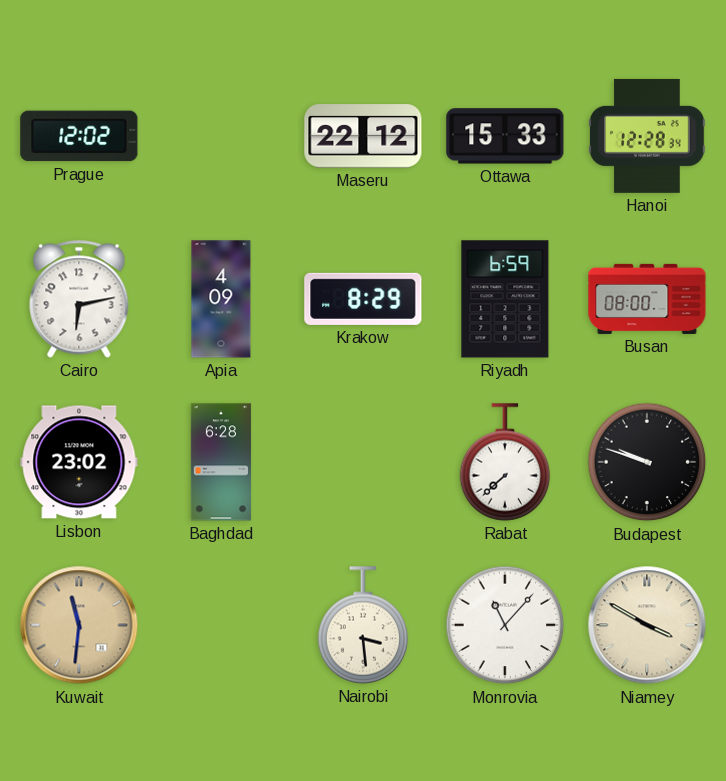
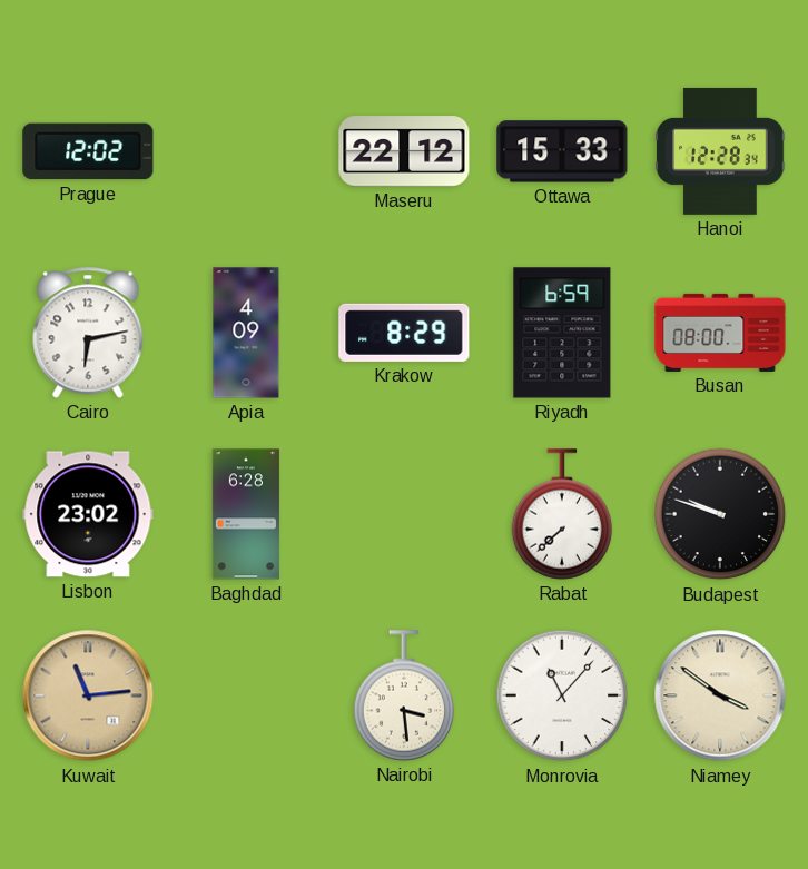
Kuwait: 11:31 -> 11:14
Niamey: 3:50 -> 3:51
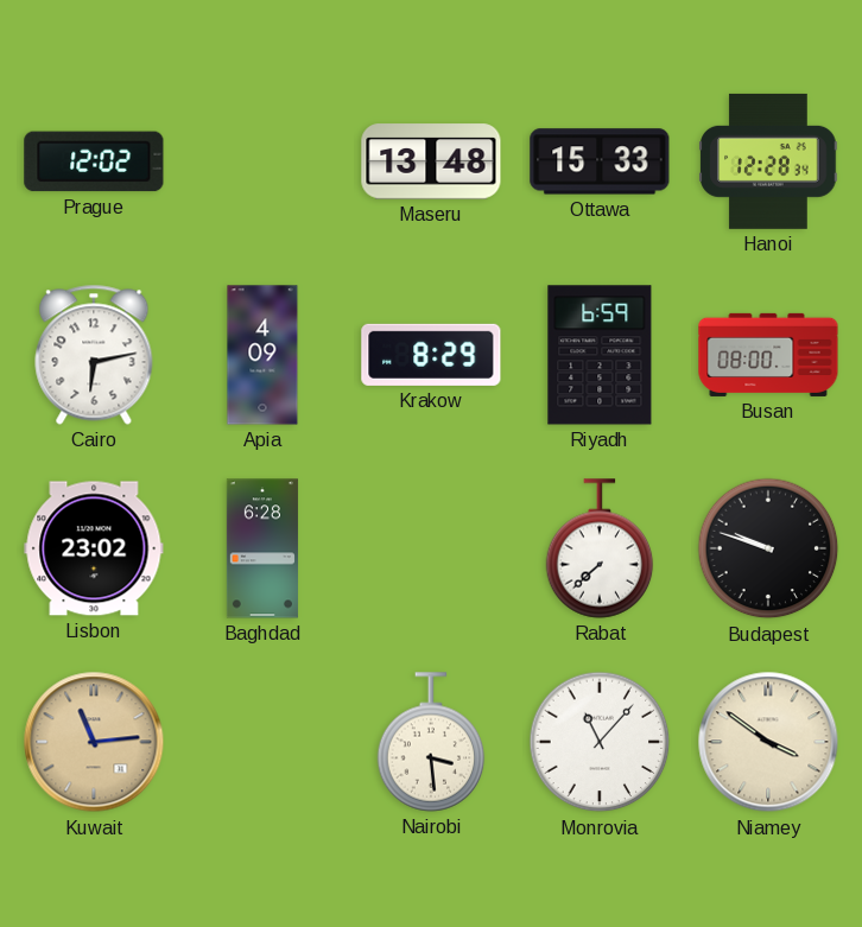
Maseru: 22:12 -> 13:48
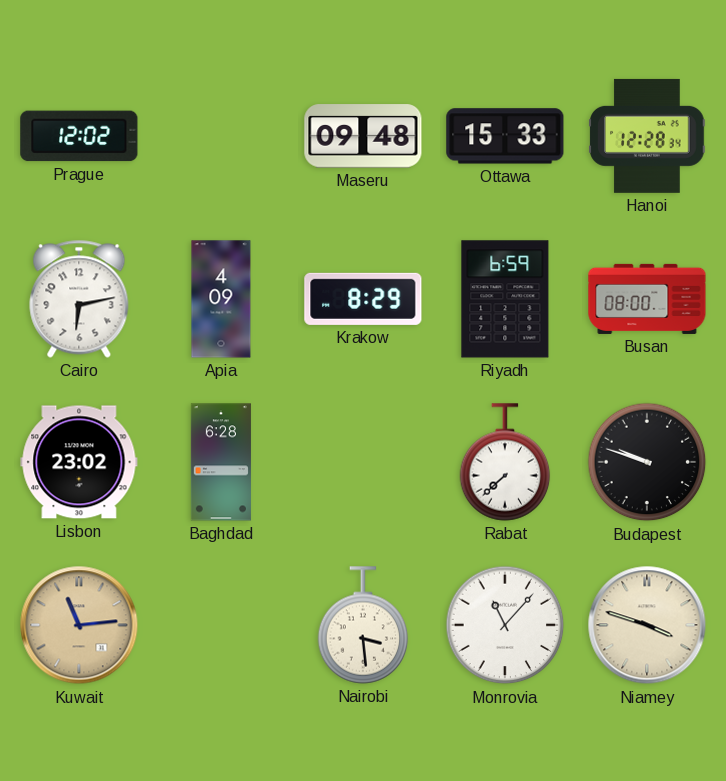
Maseru: 13:48 -> 09:48
Niamey: 3:51 -> 3:48
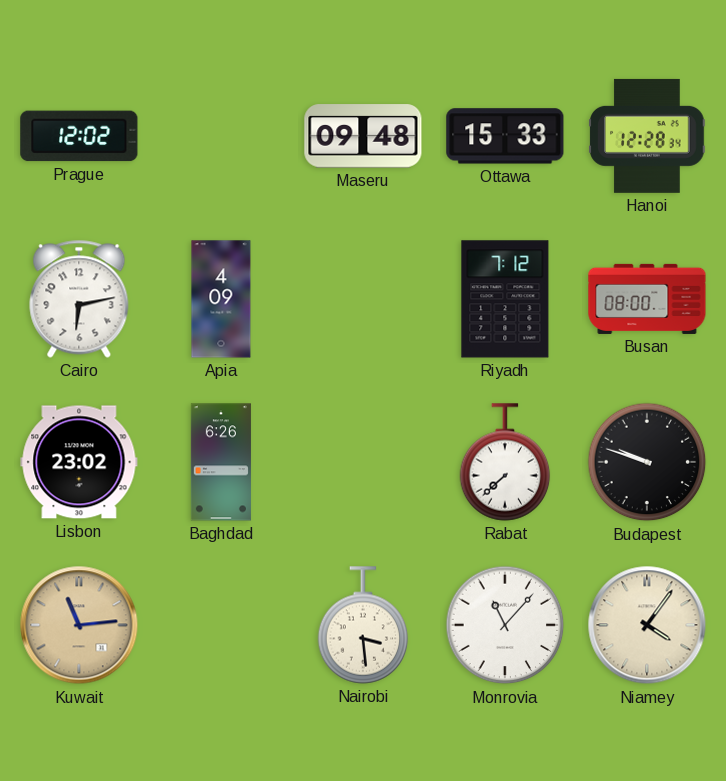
Krakow: 8:29 -> none
Riyadh: 6:59 -> 7:12
Baghdad: 6:28 -> 6:26
Niamey: 3:48 -> 4:06
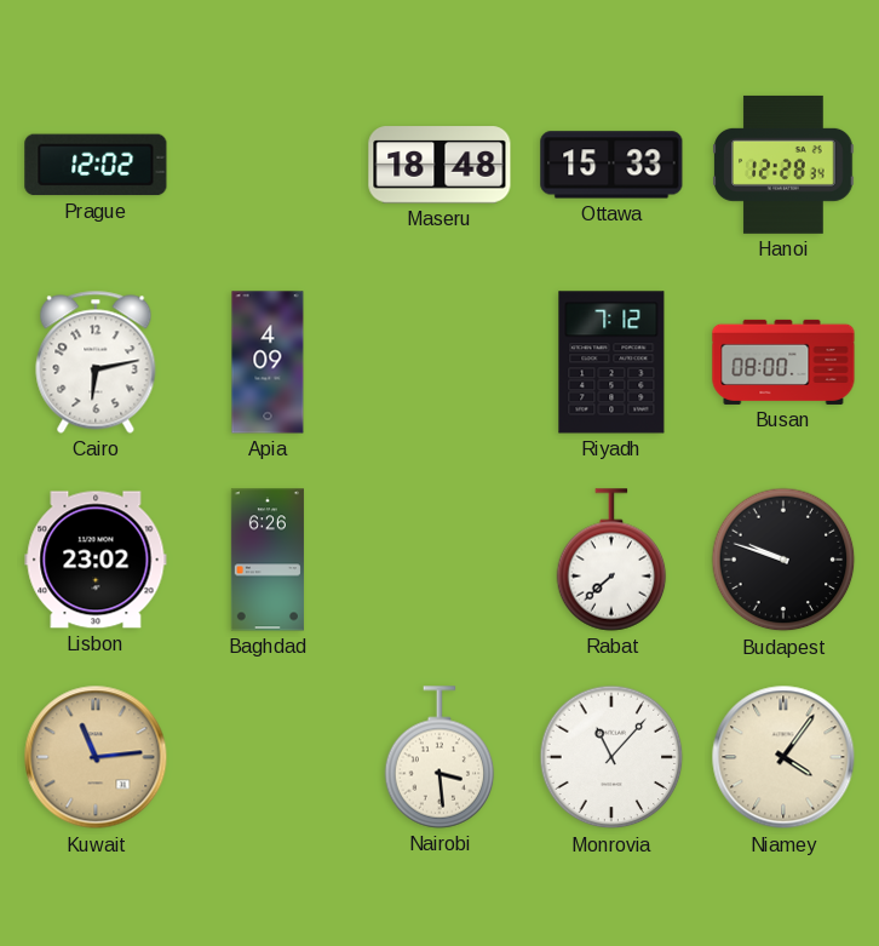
Maseru: 09:48 -> 18:48
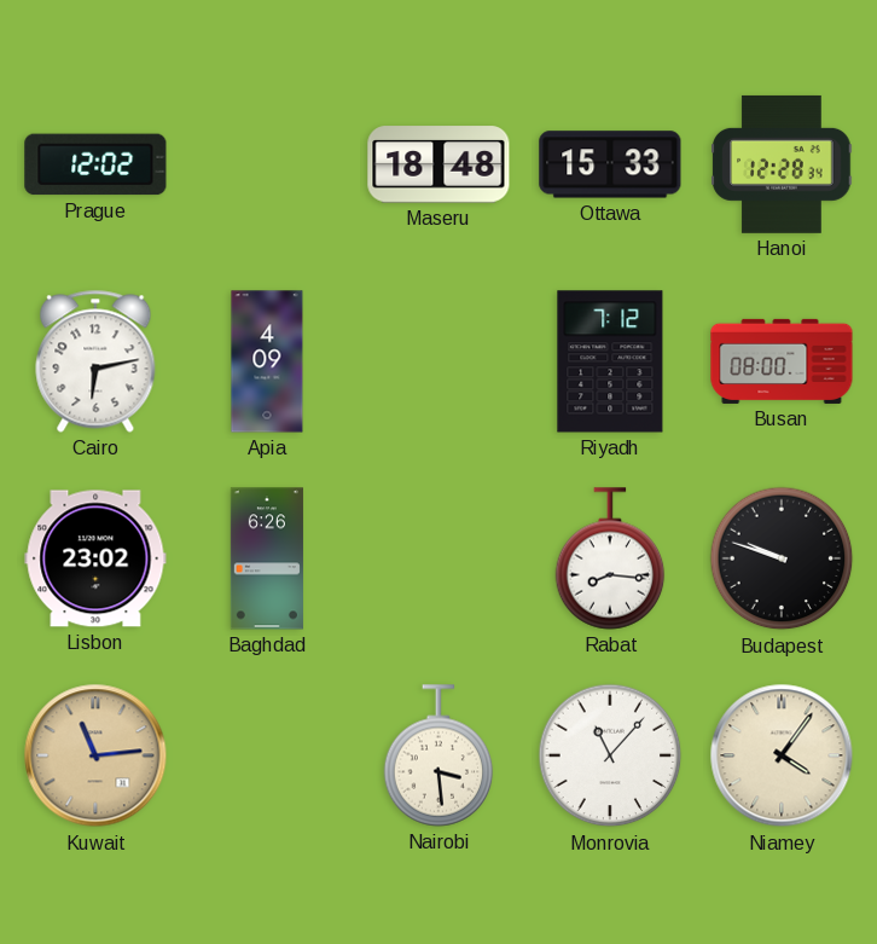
Rabat: 7:38 -> 8:16
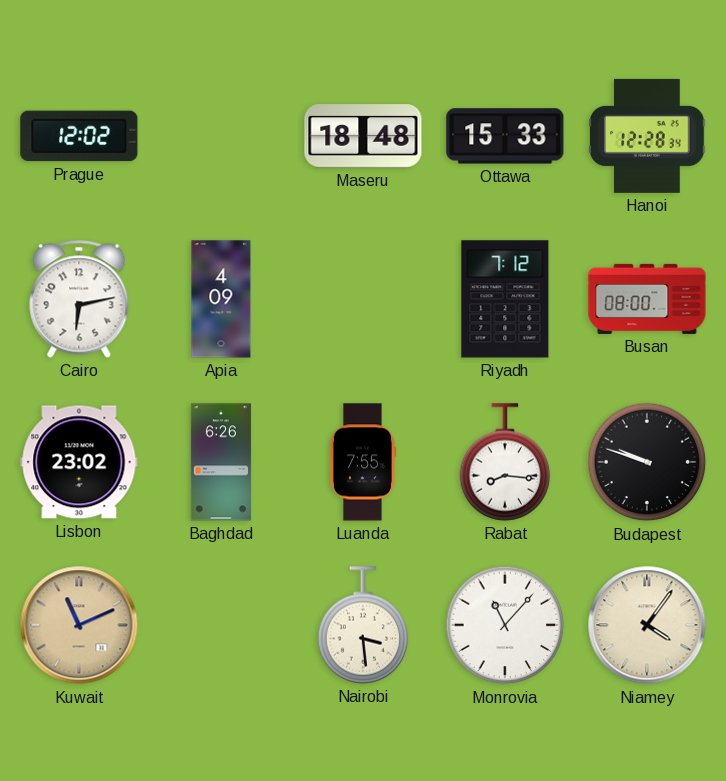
Luanda: none -> 7:55
Kuwait: 11:14 -> 11:11
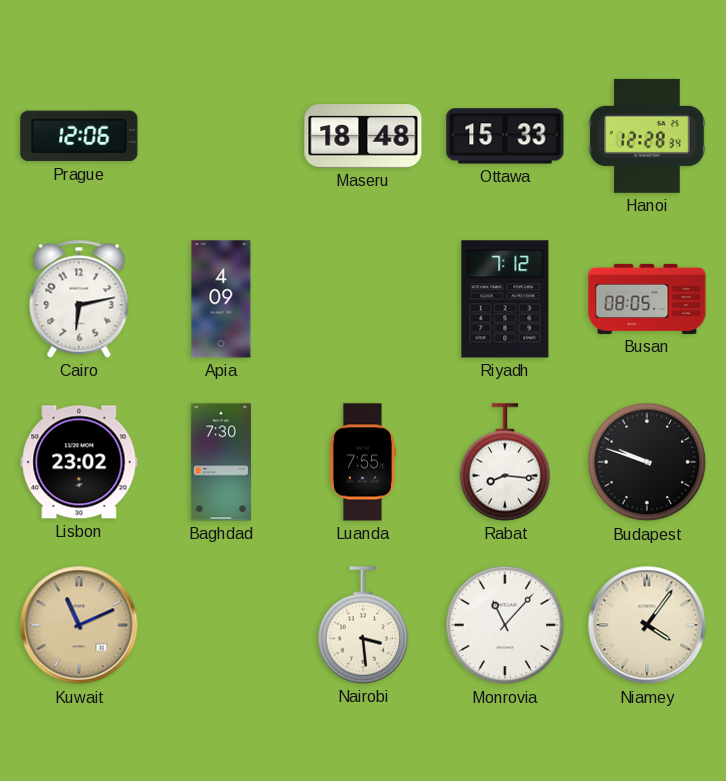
Prague: 12:02 -> 12:06
Busan: 08:00 -> 08:05
Baghdad: 6:26 -> 7:30
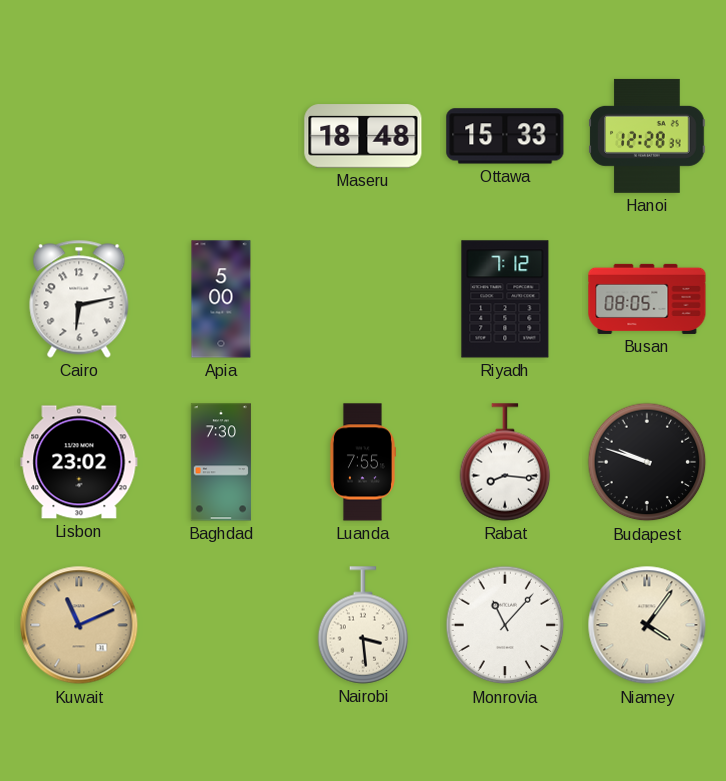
Prague: 12:06 -> none
Apia: 4:09 -> 5:00
